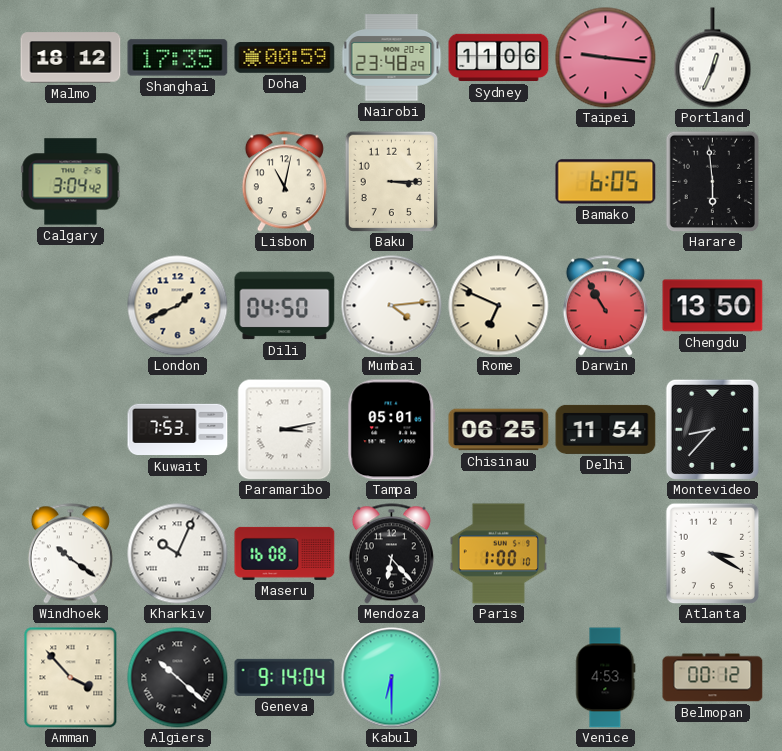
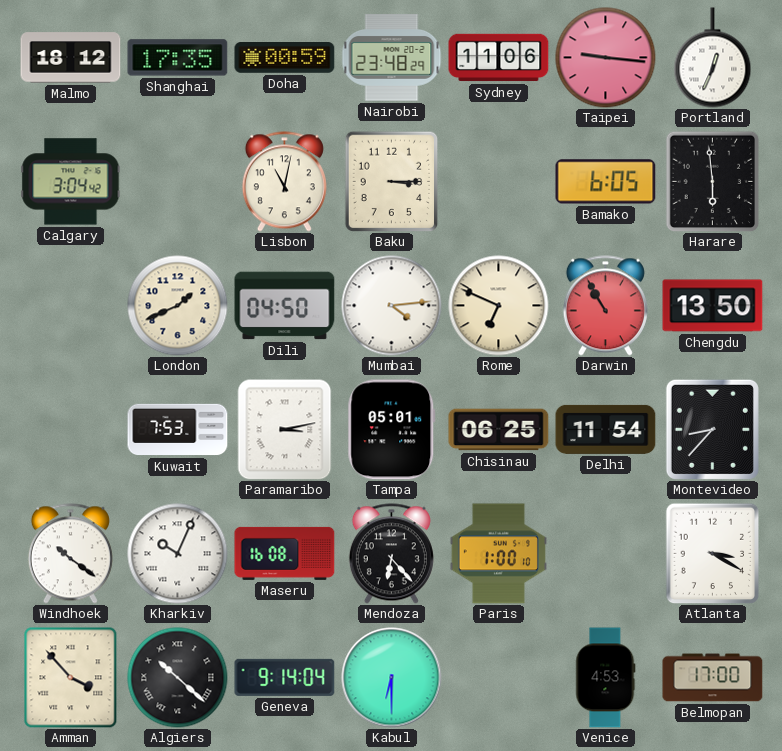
Belmopan: 00:12 -> 17:00
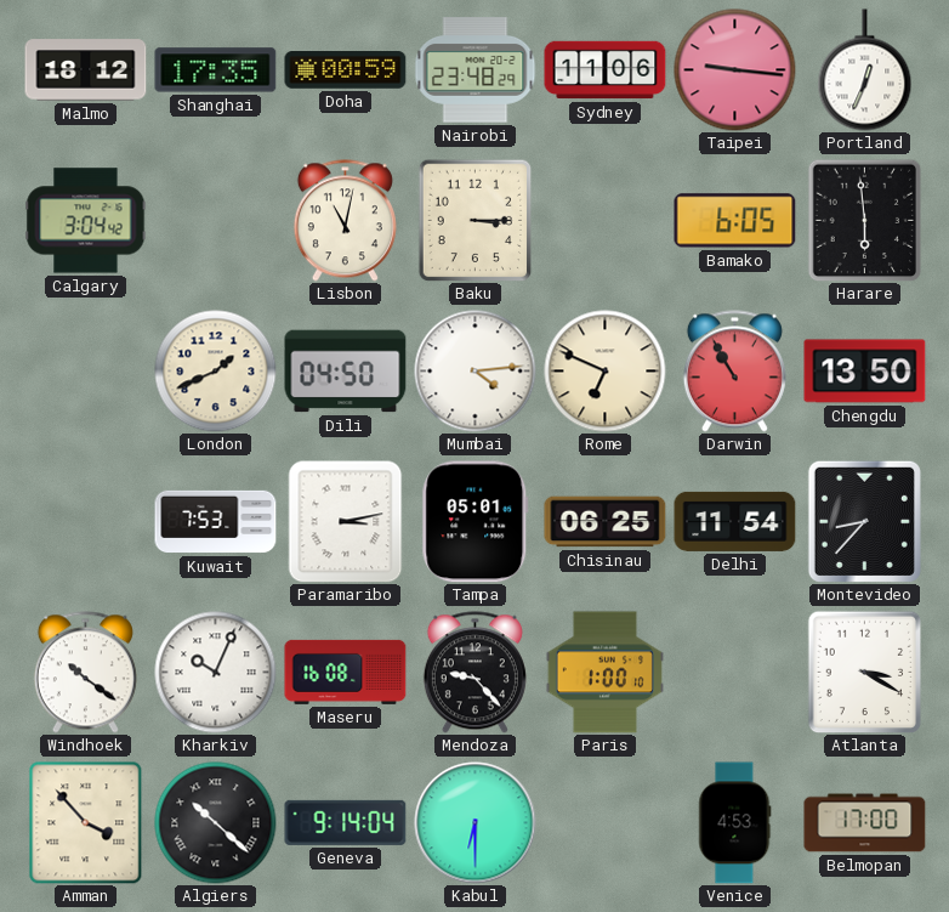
Mendoza: 6:23 -> 9:23
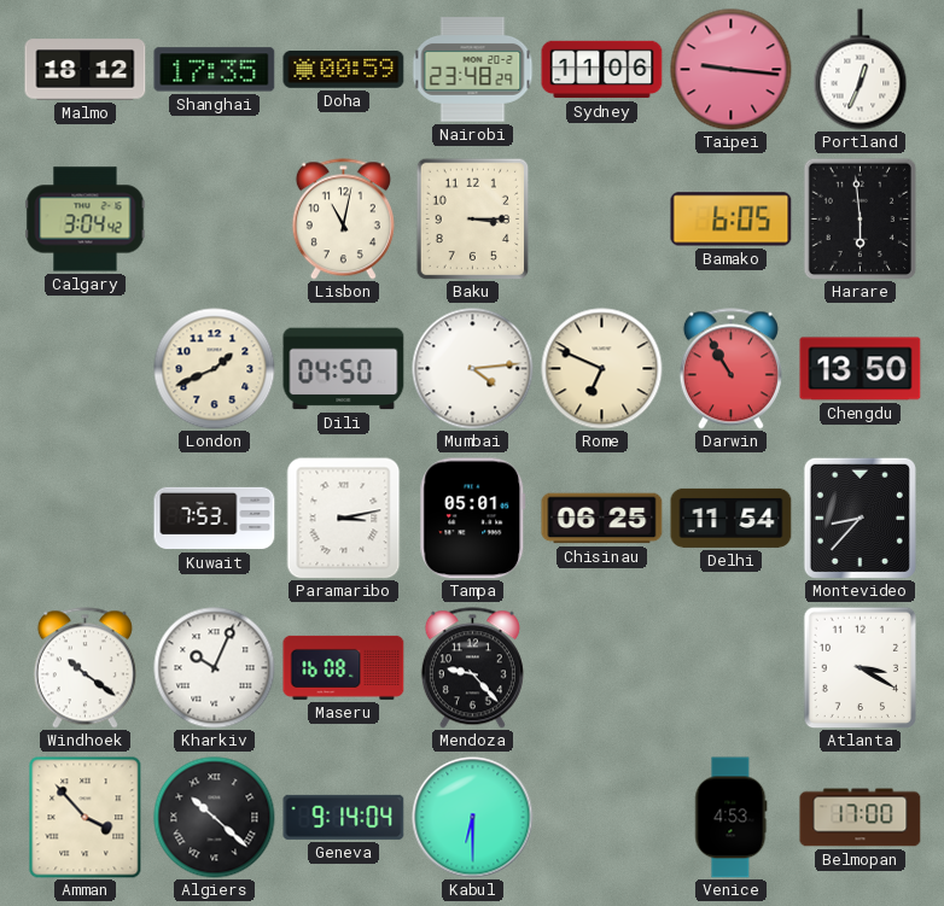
Paris: 1:00 -> none
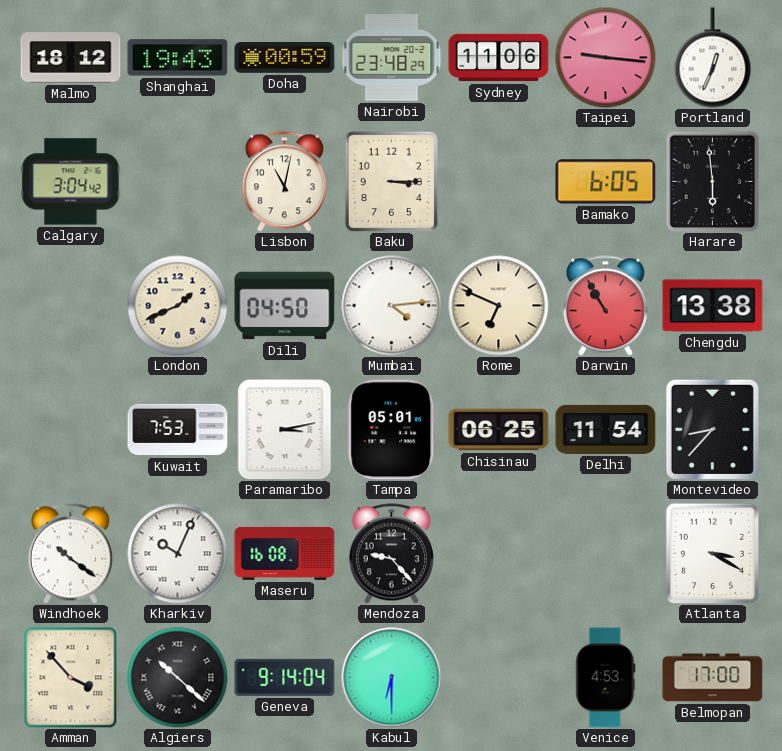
Shanghai: 17:35 -> 19:43
Chengdu: 13:50 -> 13:38
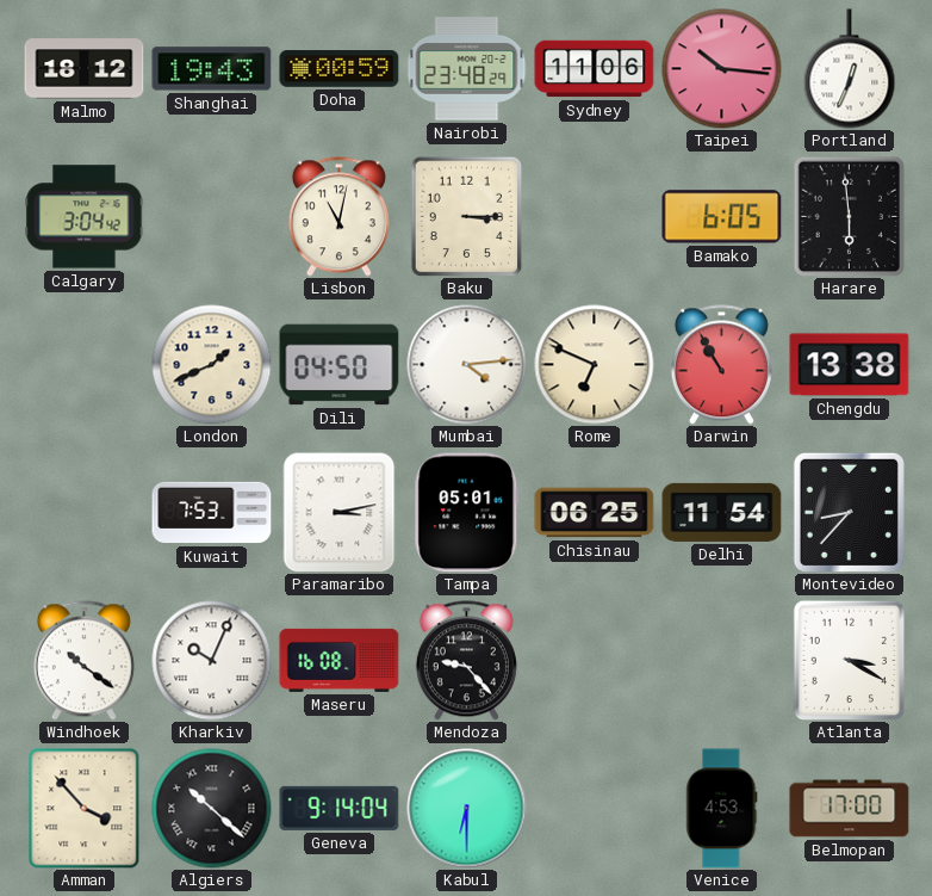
Taipei: 9:16 -> 10:16
